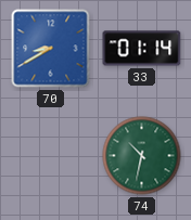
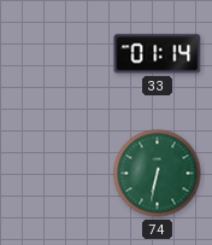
70: 8:40 -> none
74: 10:32 -> 6:32
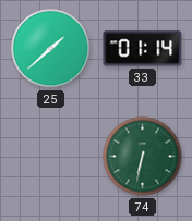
25: none -> 1:38
